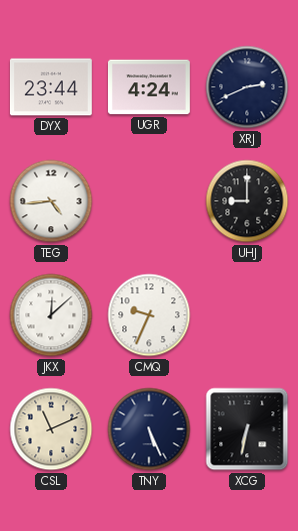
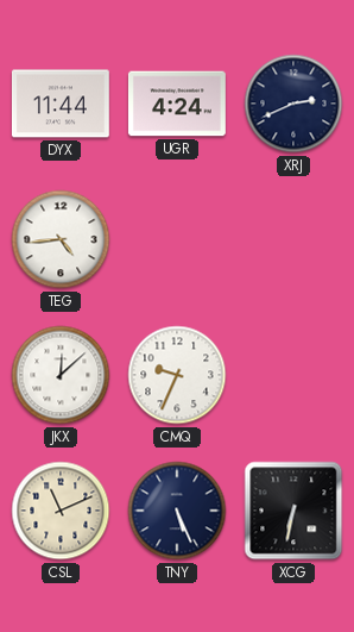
DYX: 23:44 -> 11:44
UHJ: 9:00 -> none
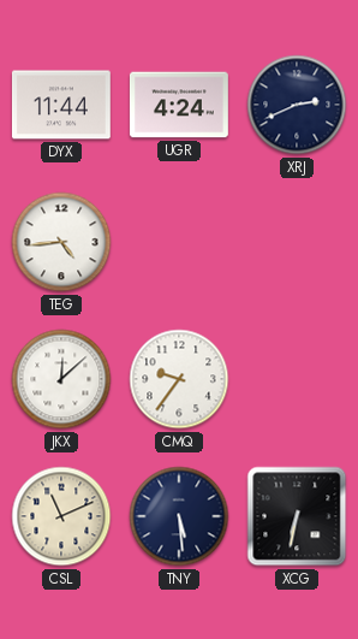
CMQ: 9:34 -> 9:36
TNY: 5:26 -> 5:29
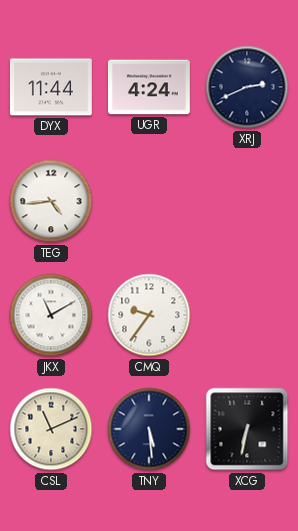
JKX: 12:08 -> 11:10
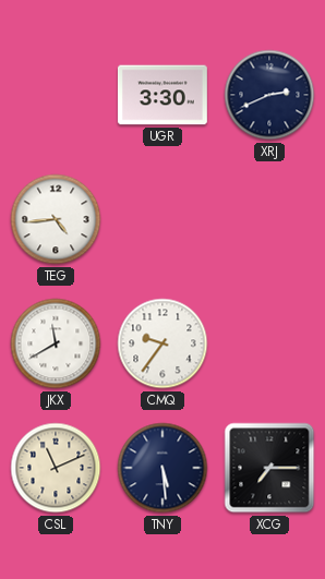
DYX: 11:44 -> none
UGR: 4:24 -> 3:30
JKX: 11:10 -> 11:40
XCG: 6:32 -> 7:15
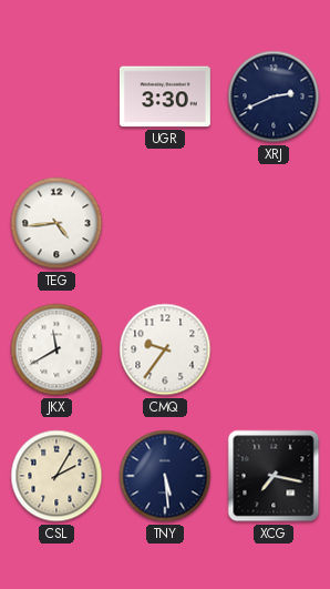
CSL: 11:11 -> 2:05
XCG: 7:15 -> 7:17
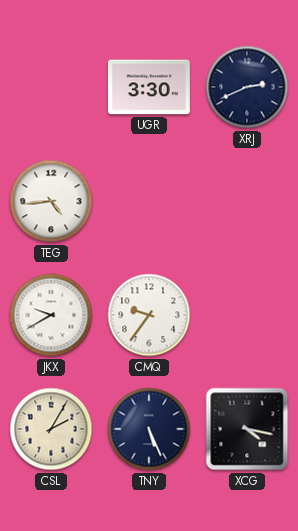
JKX: 11:40 -> 9:40
TNY: 5:29 -> 5:26
XCG: 7:17 -> 4:17
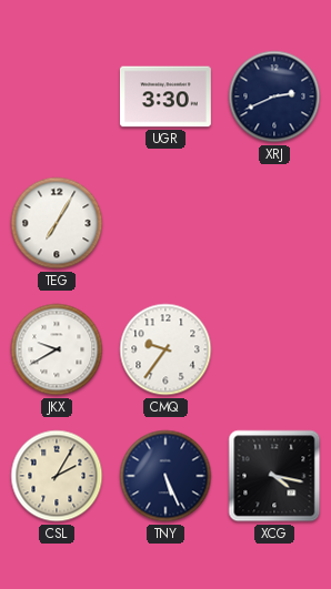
TEG: 4:44 -> 7:05
